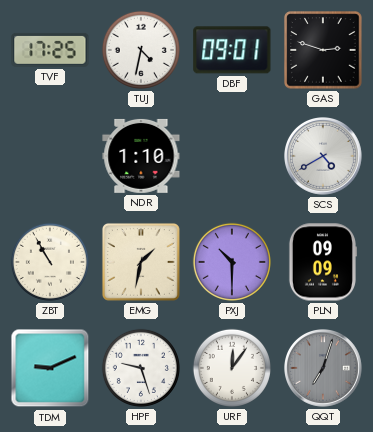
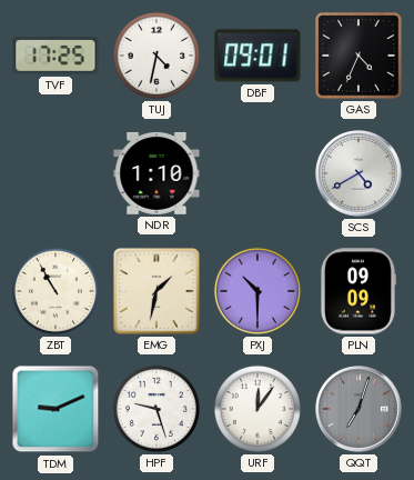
GAS: 2:48 -> 4:34
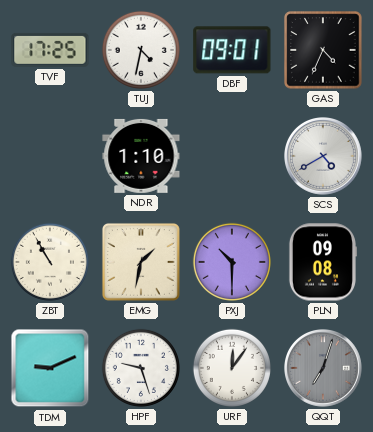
PLN: 09:09 -> 09:08
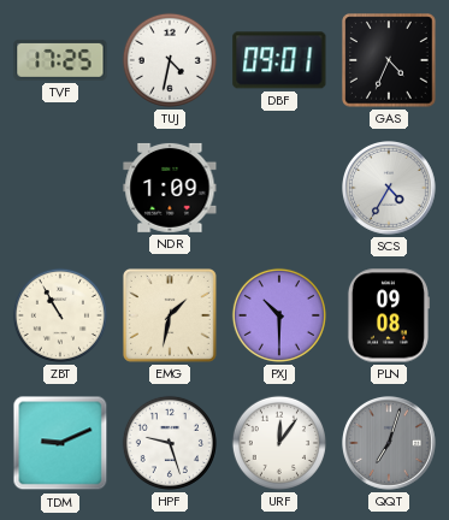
NDR: 1:10 -> 1:09
SCS: 4:40 -> 4:35
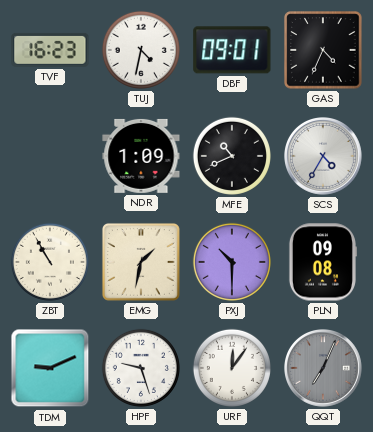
TVF: 17:25 -> 16:23
MFE: none -> 10:41
QQT: 7:03 -> 7:04
